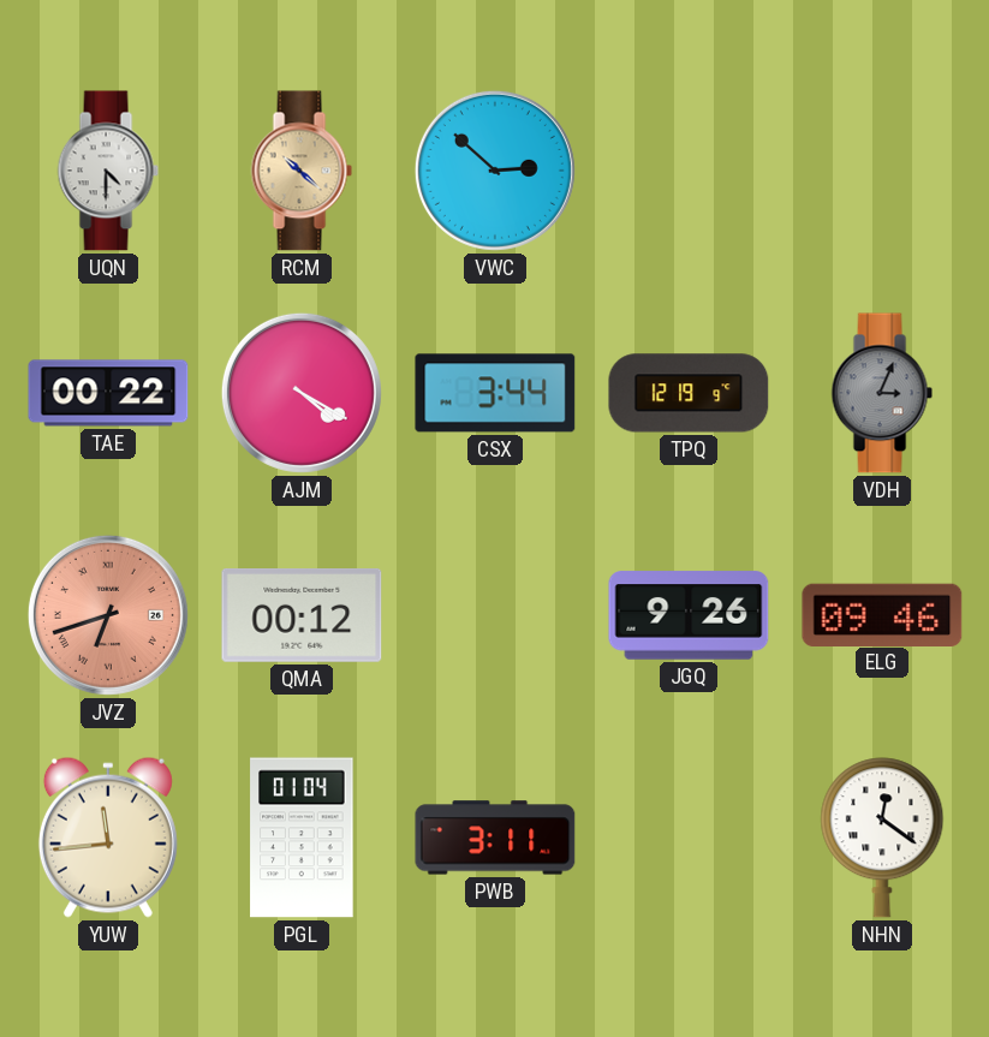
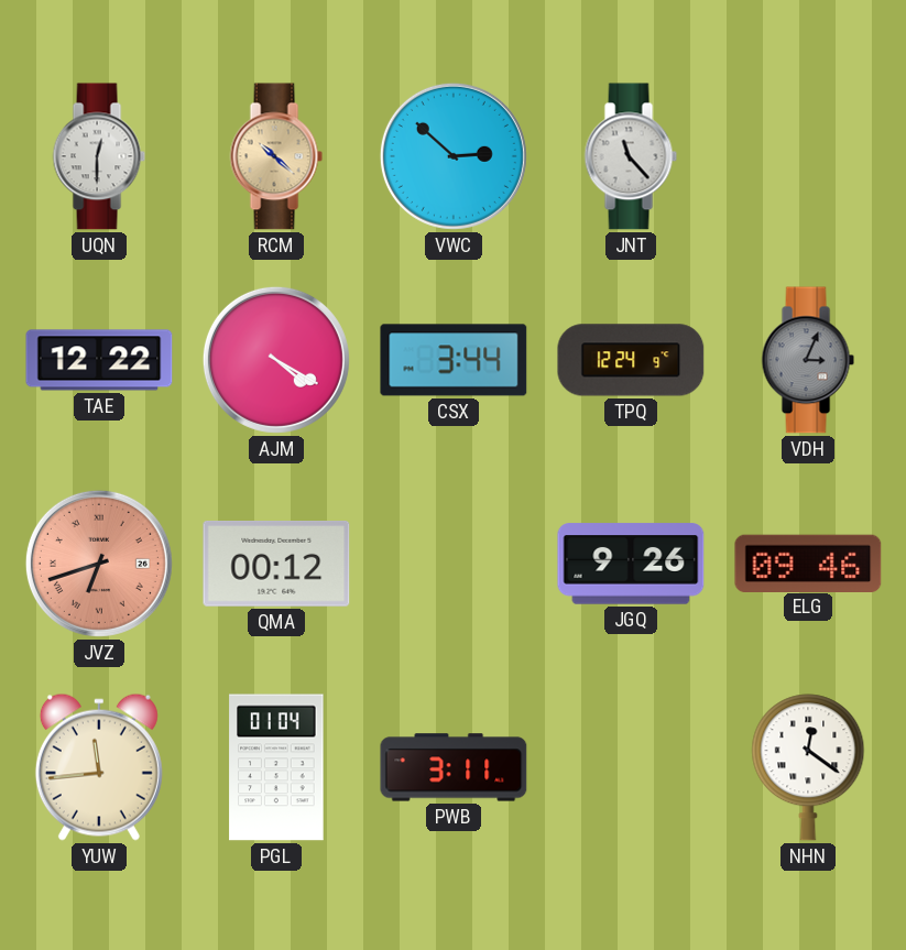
UQN: 4:30 -> 12:30
JNT: none -> 11:23
TAE: 00:22 -> 12:22
TPQ: 12:19 -> 12:24
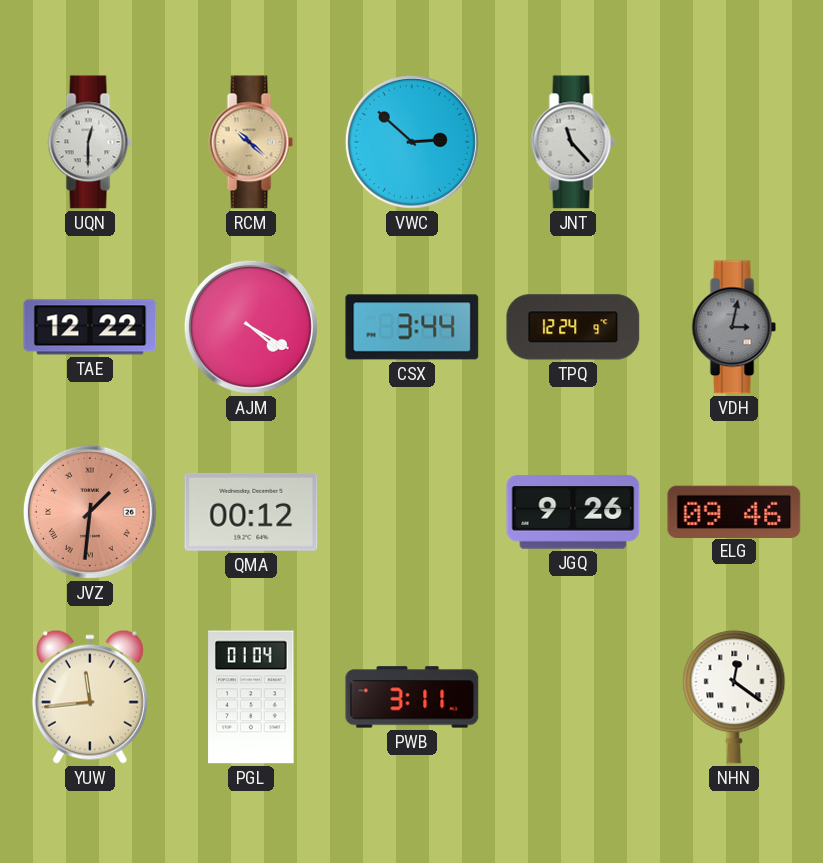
VDH: 3:04 -> 3:02
JVZ: 6:42 -> 1:31
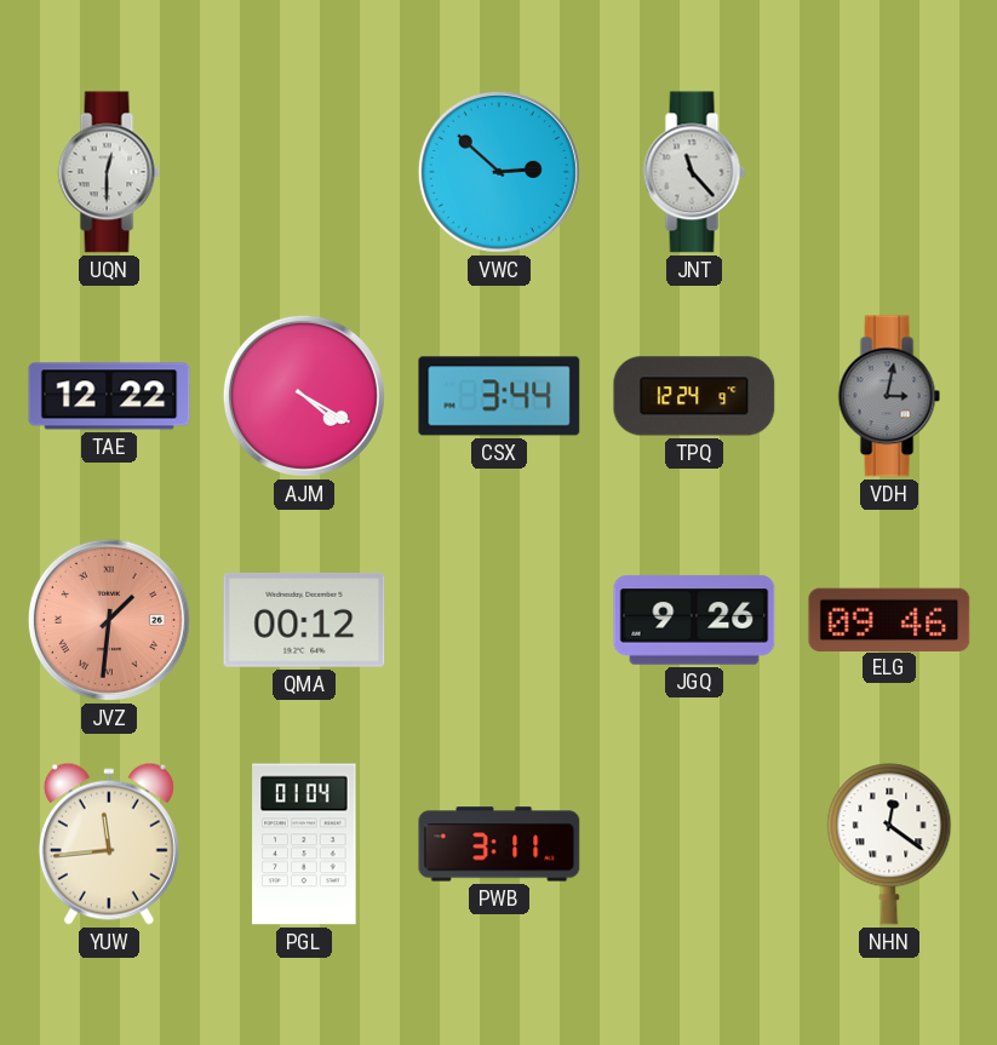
RCM: 10:22 -> none
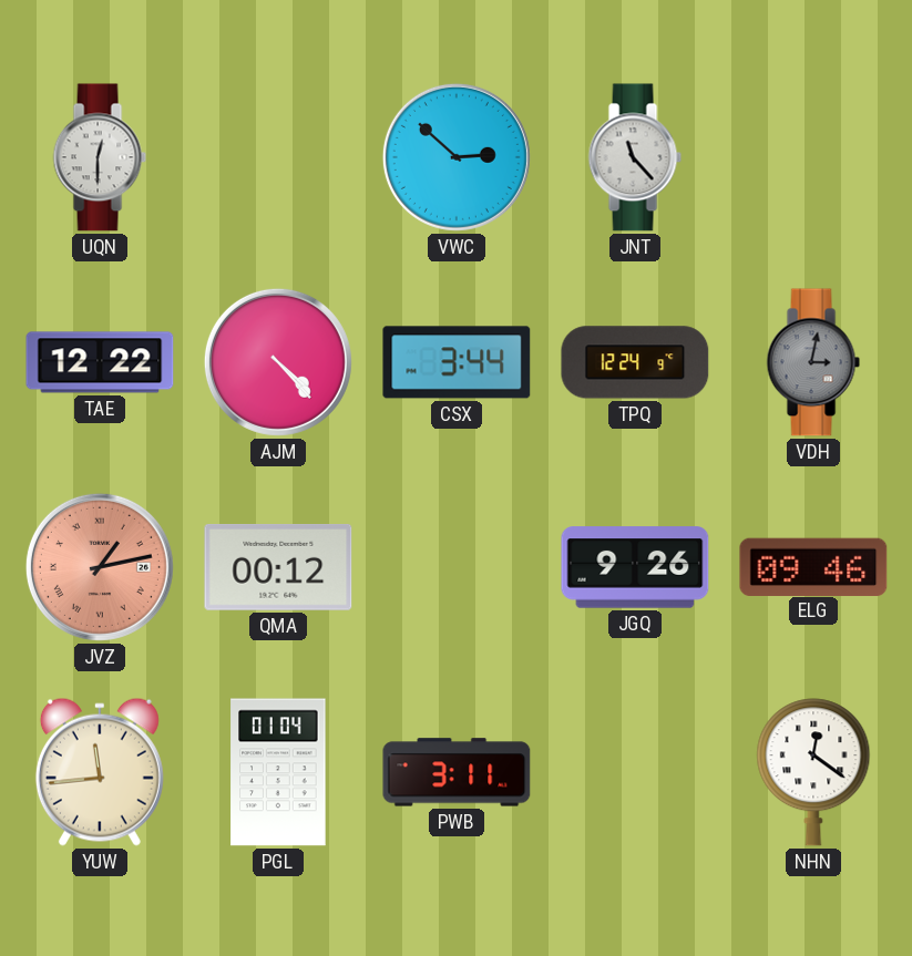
AJM: 4:20 -> 4:23
JVZ: 1:31 -> 1:13
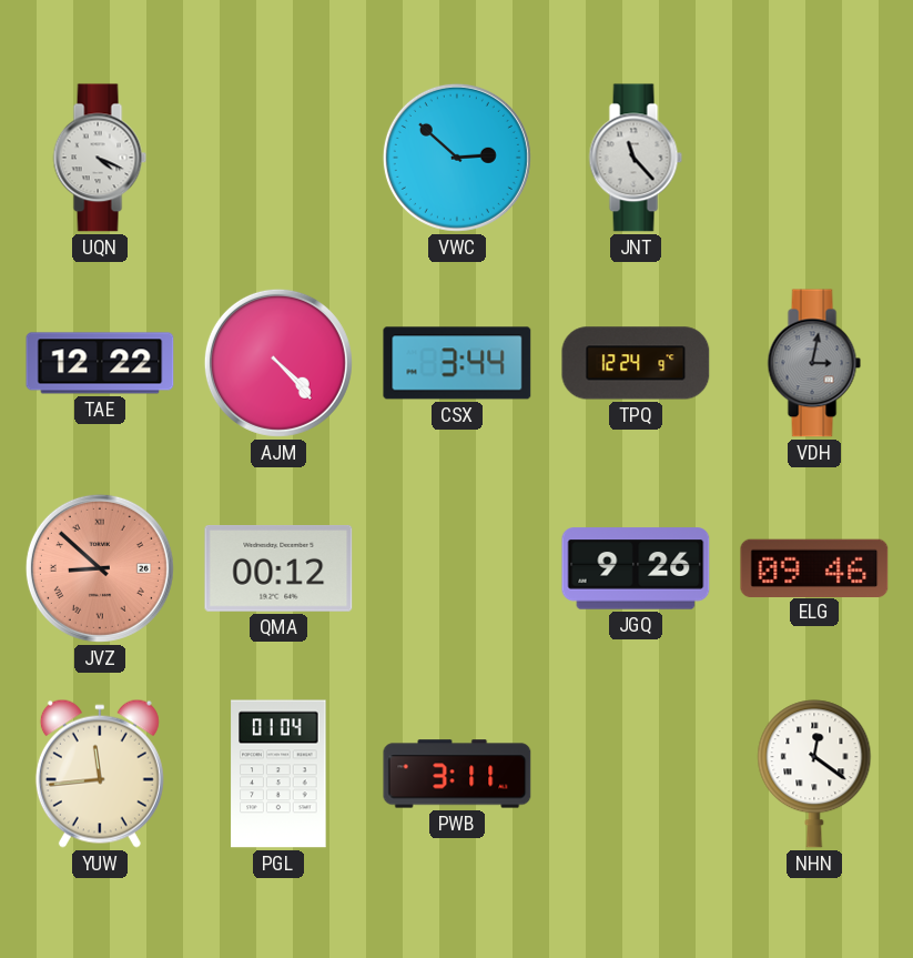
UQN: 12:30 -> 4:19
JVZ: 1:13 -> 8:52
